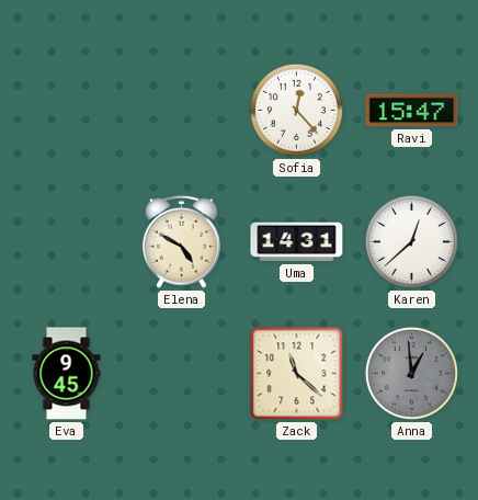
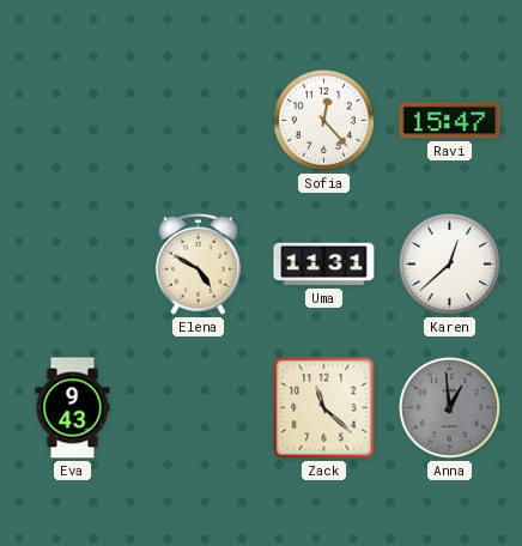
Uma: 14:31 -> 11:31
Eva: 9:45 -> 9:43
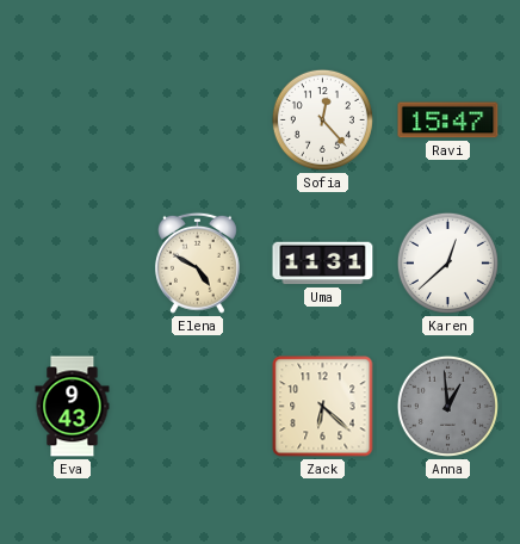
Zack: 11:22 -> 6:22
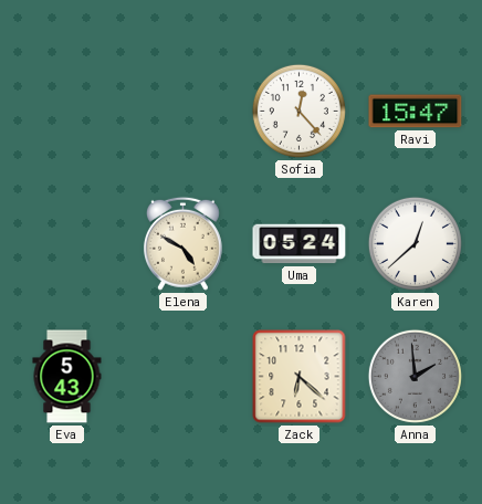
Uma: 11:31 -> 05:24
Eva: 9:43 -> 5:43
Anna: 12:59 -> 1:59
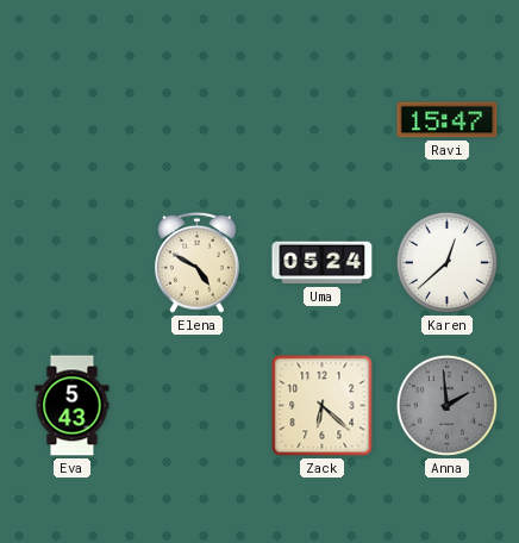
Sofia: 12:23 -> none
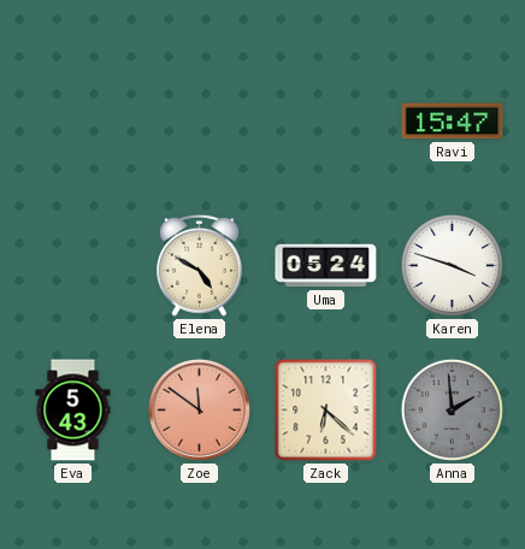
Karen: 12:38 -> 3:48
Zoe: none -> 11:51
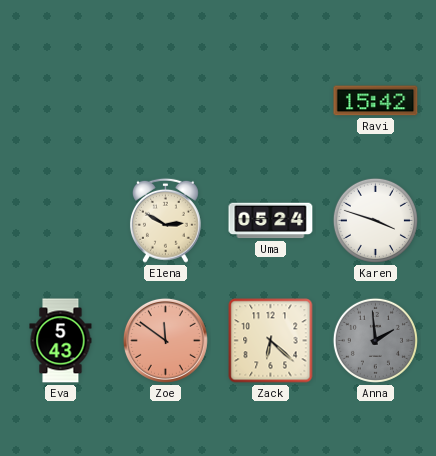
Ravi: 15:47 -> 15:42
Elena: 4:50 -> 2:50
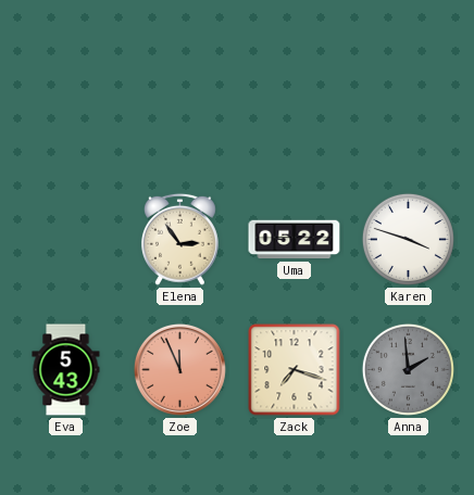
Ravi: 15:42 -> none
Elena: 2:50 -> 2:54
Uma: 05:24 -> 05:22
Zoe: 11:51 -> 11:56
Zack: 6:22 -> 7:18
